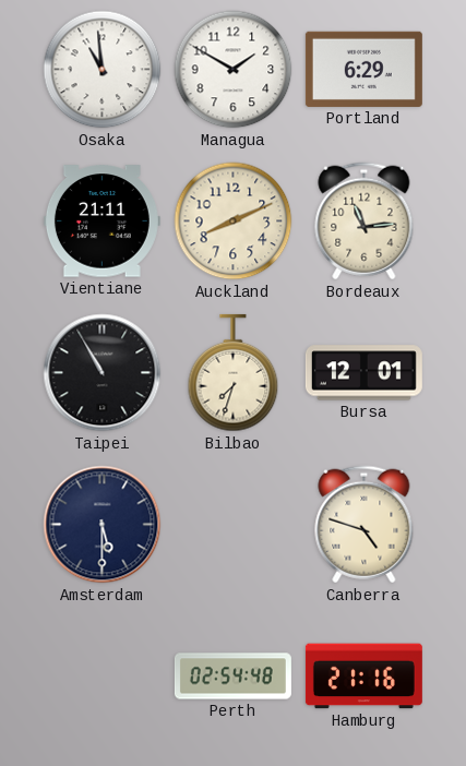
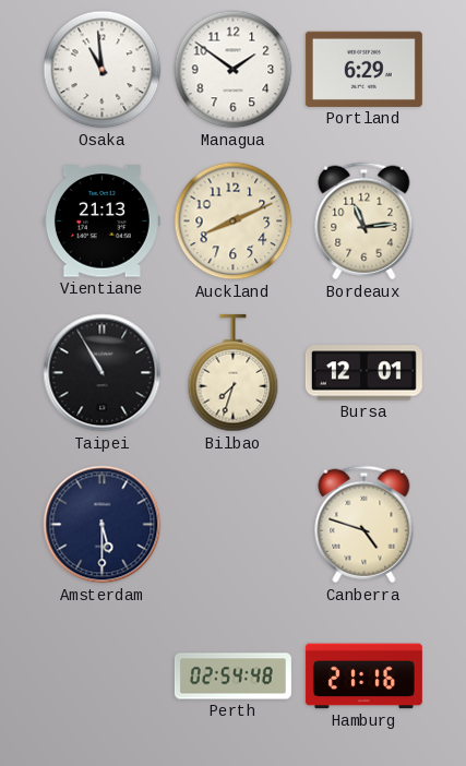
Managua: 1:50 -> 1:51
Vientiane: 21:11 -> 21:13
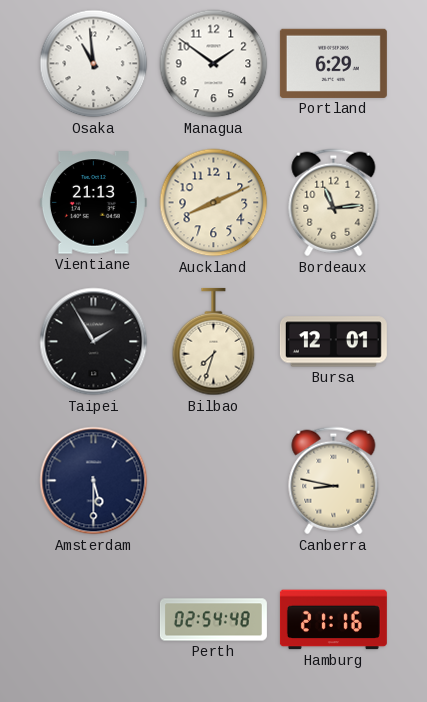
Taipei: 10:55 -> 1:55
Canberra: 4:48 -> 8:47
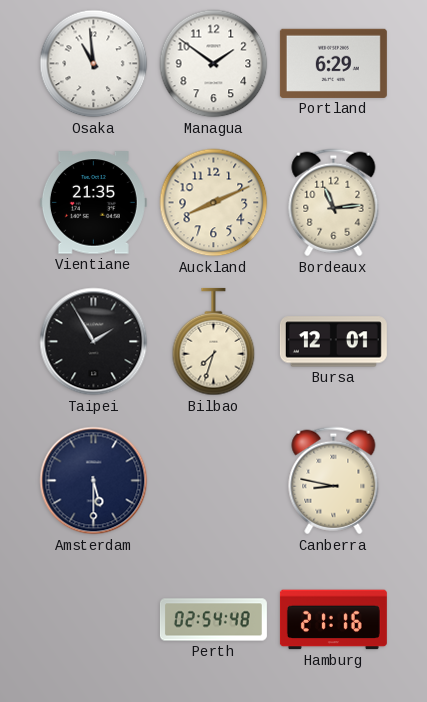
Vientiane: 21:13 -> 21:35
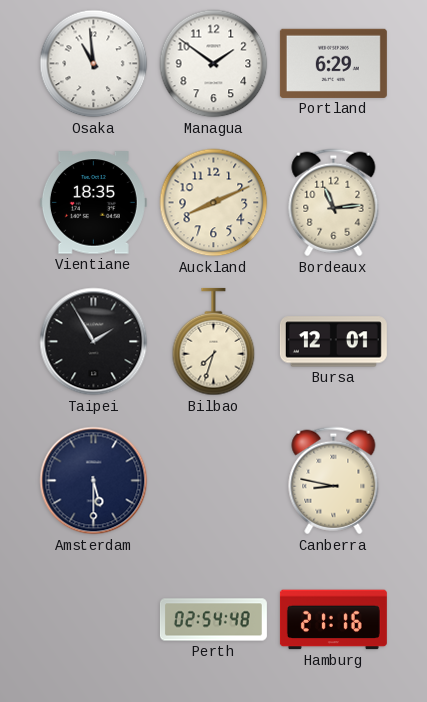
Vientiane: 21:35 -> 18:35
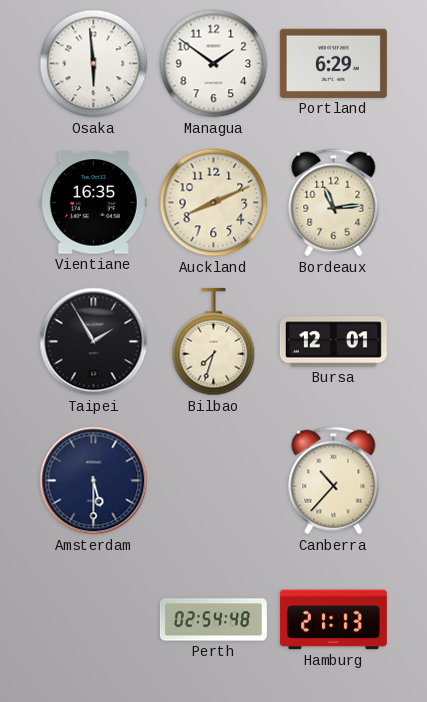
Osaka: 10:59 -> 5:59
Vientiane: 18:35 -> 16:35
Canberra: 8:47 -> 10:37
Hamburg: 21:16 -> 21:13
